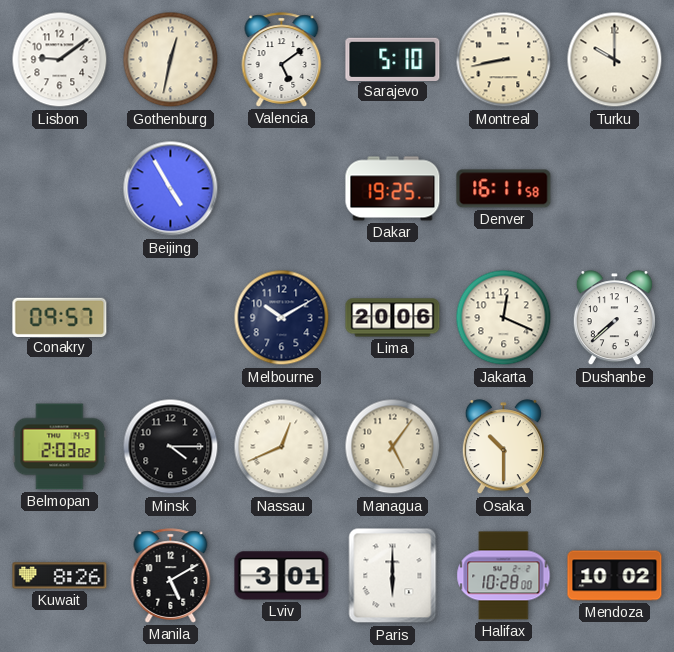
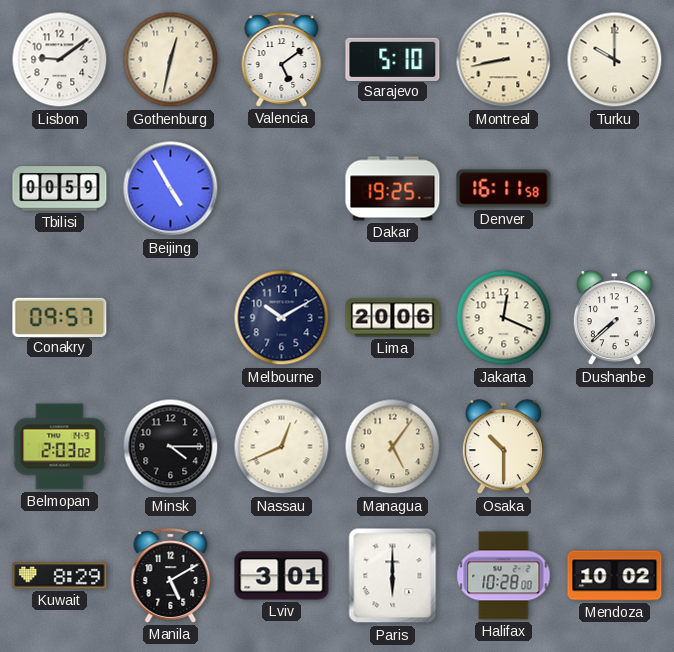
Tbilisi: none -> 00:59
Kuwait: 8:26 -> 8:29
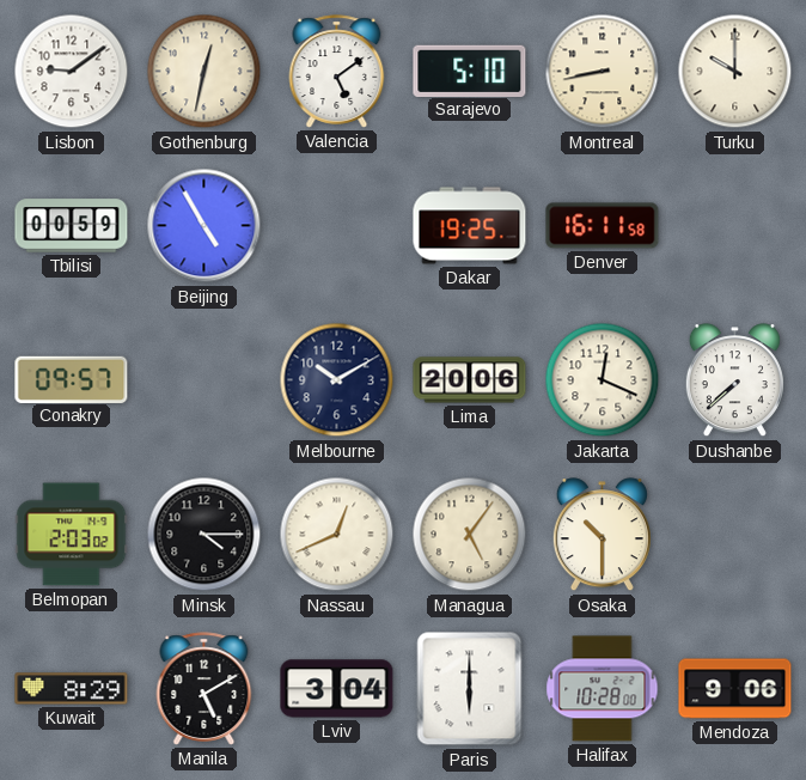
Lviv: 3:01 -> 3:04
Mendoza: 10:02 -> 9:06
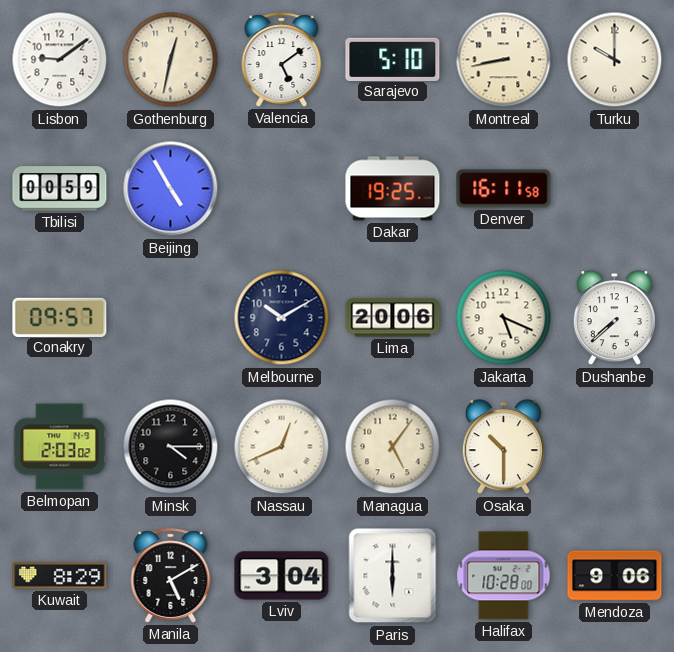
Jakarta: 12:19 -> 5:19
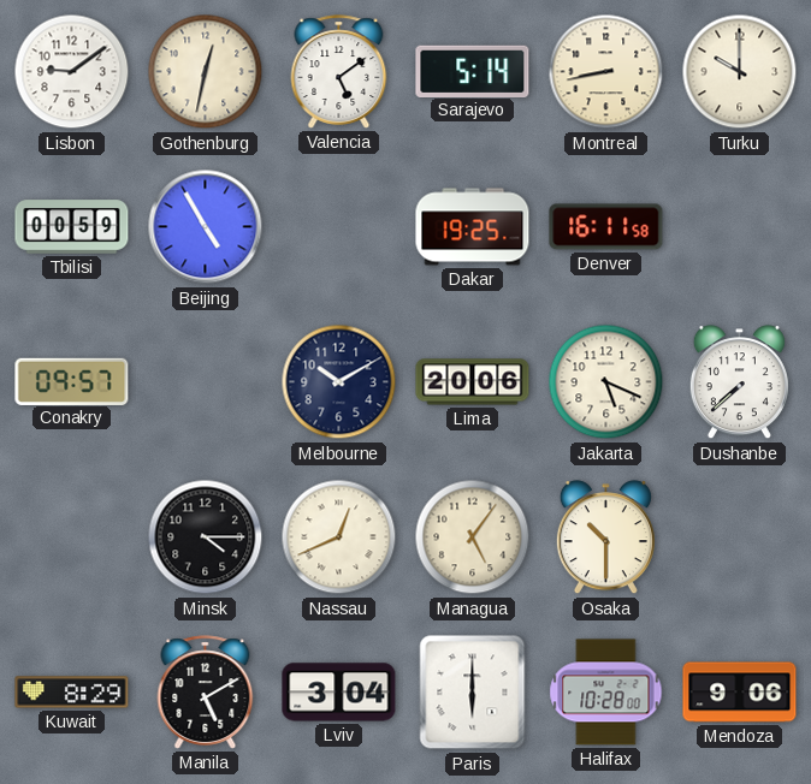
Sarajevo: 5:10 -> 5:14
Belmopan: 2:03 -> none
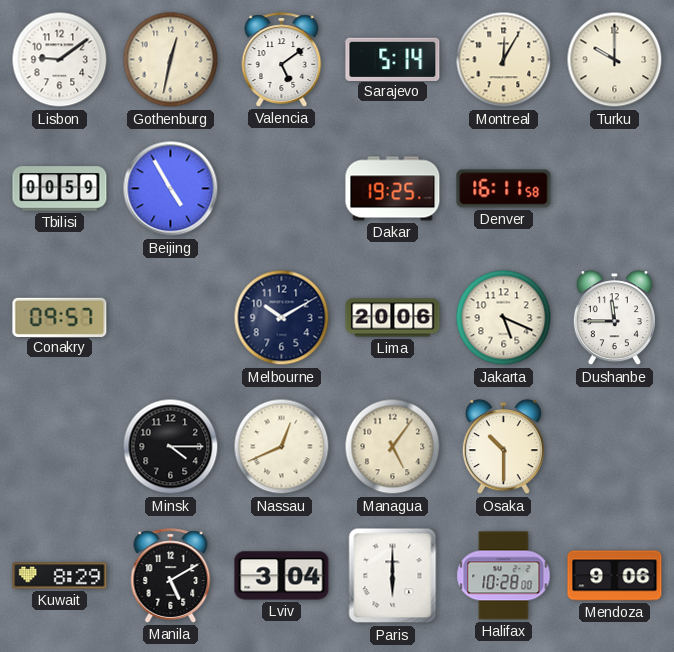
Montreal: 8:43 -> 12:05
Dushanbe: 7:38 -> 11:45
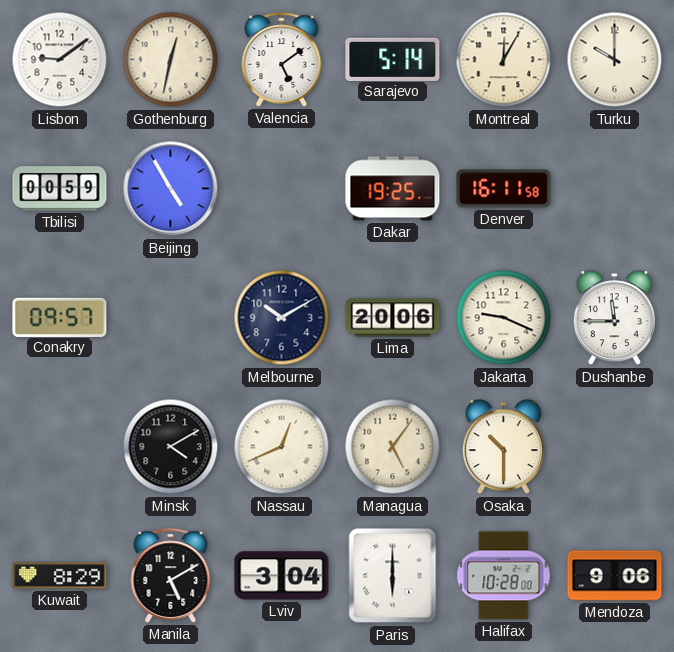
Jakarta: 5:19 -> 9:19
Minsk: 4:15 -> 4:10
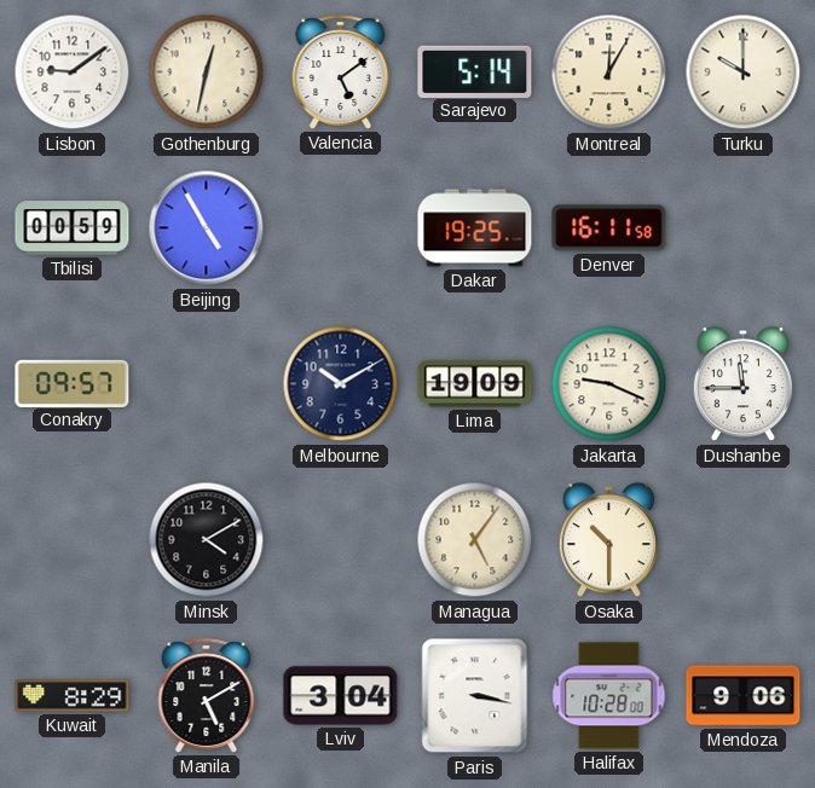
Lima: 20:06 -> 19:09
Nassau: 12:41 -> none
Paris: 6:00 -> 3:17
